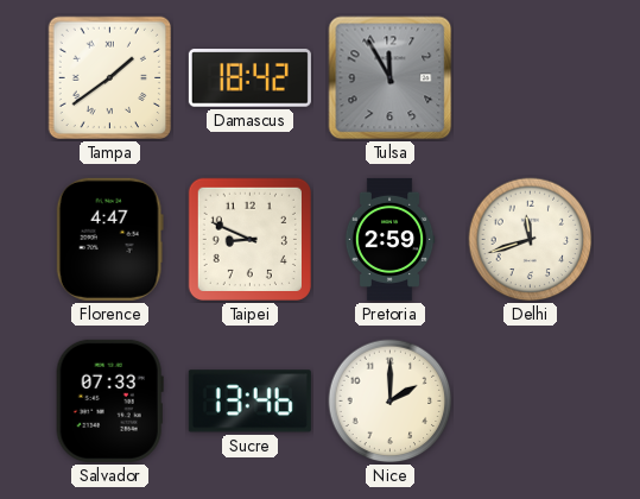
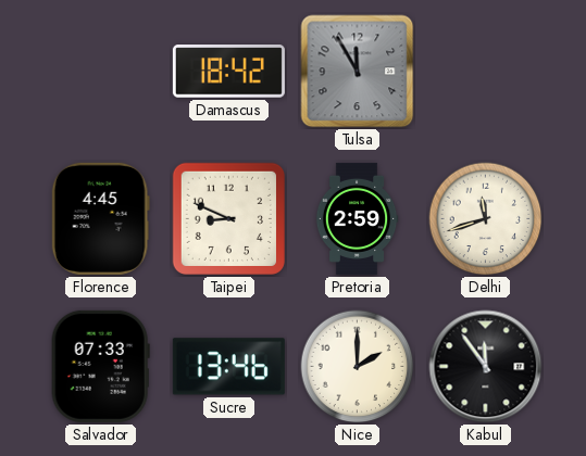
Tampa: 1:39 -> none
Florence: 4:47 -> 4:45
Kabul: none -> 11:54
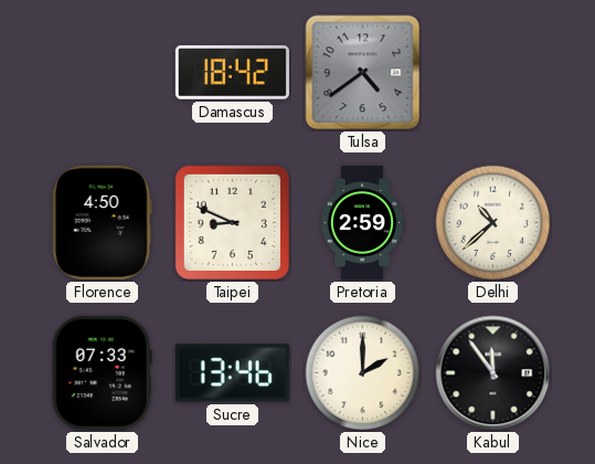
Tulsa: 11:55 -> 4:39
Florence: 4:45 -> 4:50
Delhi: 11:42 -> 10:38
